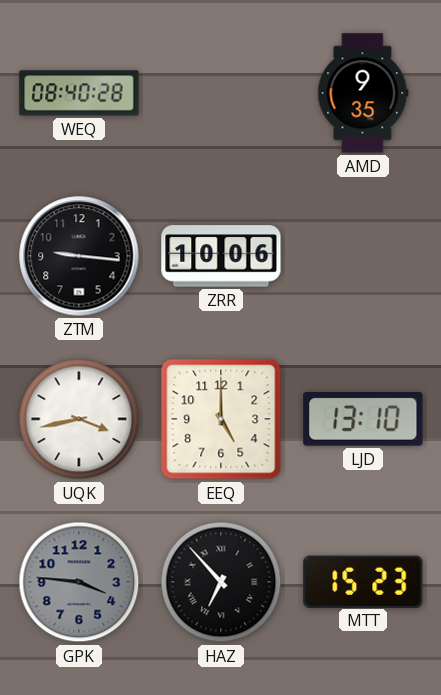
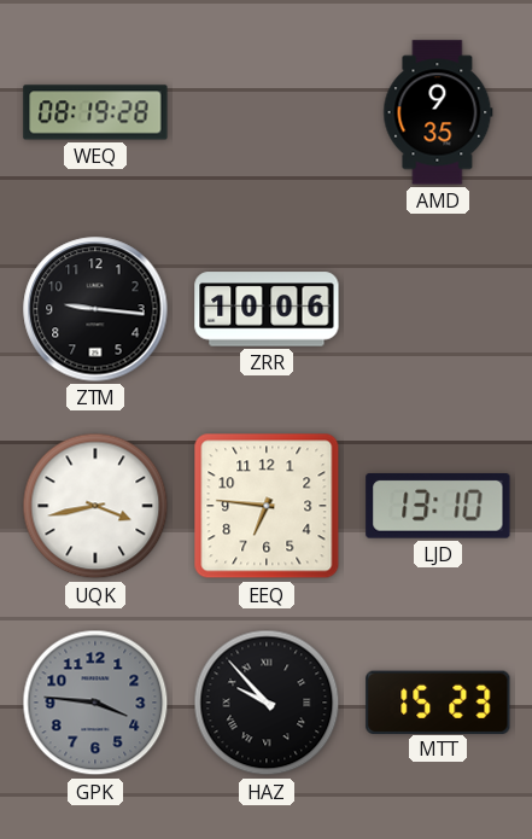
WEQ: 08:40 -> 08:19
EEQ: 5:00 -> 6:46
HAZ: 6:53 -> 9:53
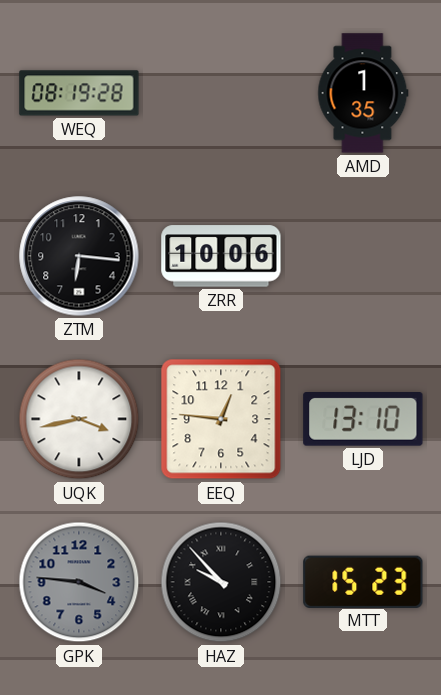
AMD: 9:35 -> 1:35
ZTM: 9:16 -> 6:16
EEQ: 6:46 -> 12:46
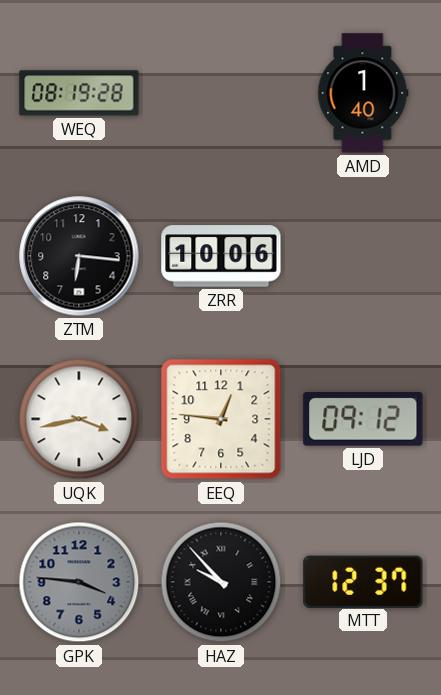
AMD: 1:35 -> 1:40
LJD: 13:10 -> 09:12
MTT: 15:23 -> 12:37
